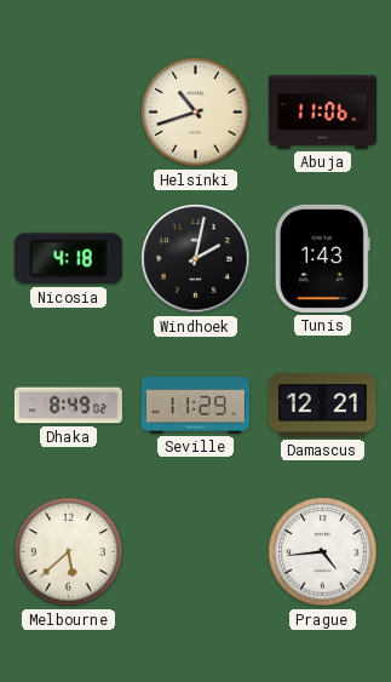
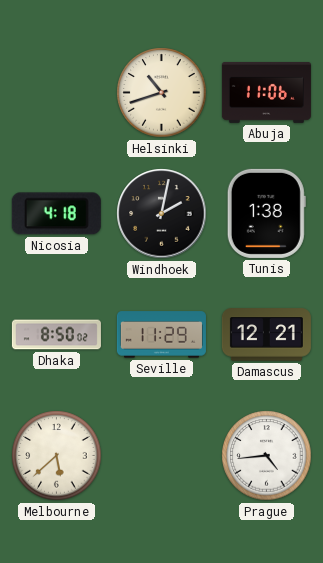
Tunis: 1:43 -> 1:38
Dhaka: 8:49 -> 8:50
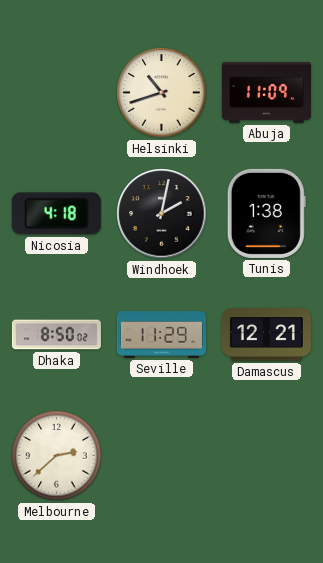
Abuja: 11:06 -> 11:09
Melbourne: 5:38 -> 2:38
Prague: 4:44 -> none
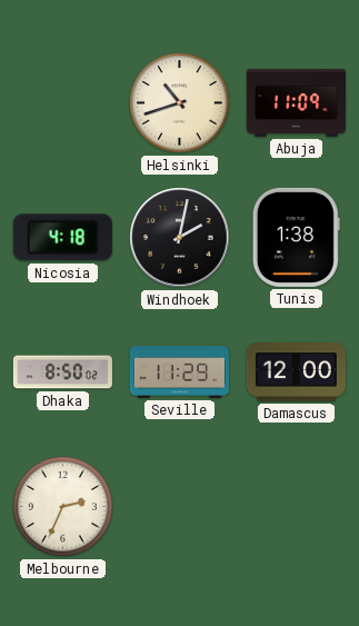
Damascus: 12:21 -> 12:00
Melbourne: 2:38 -> 2:34
